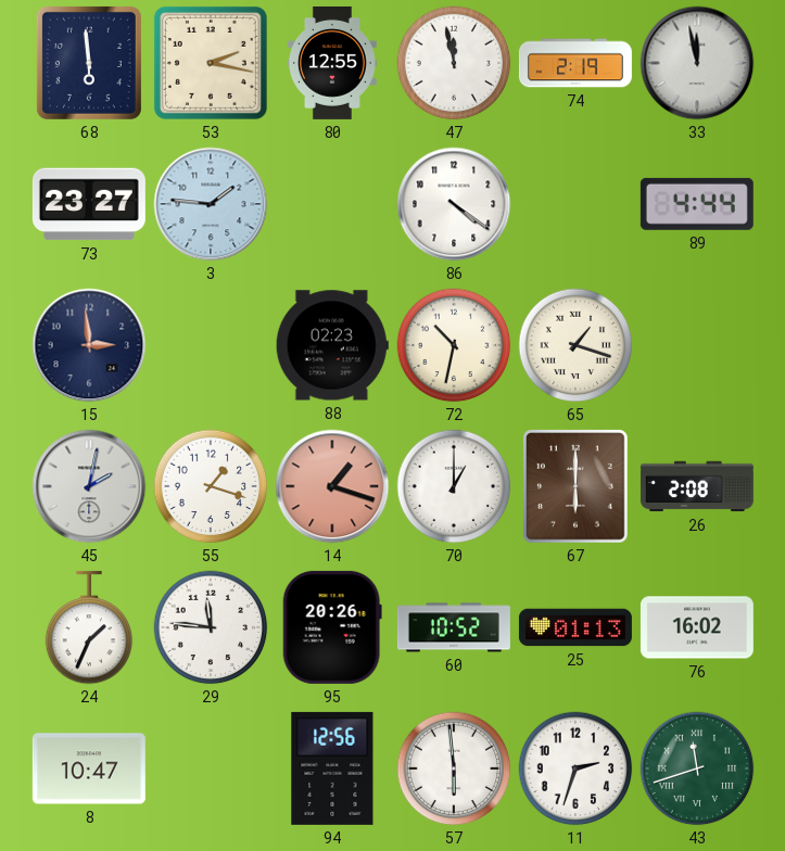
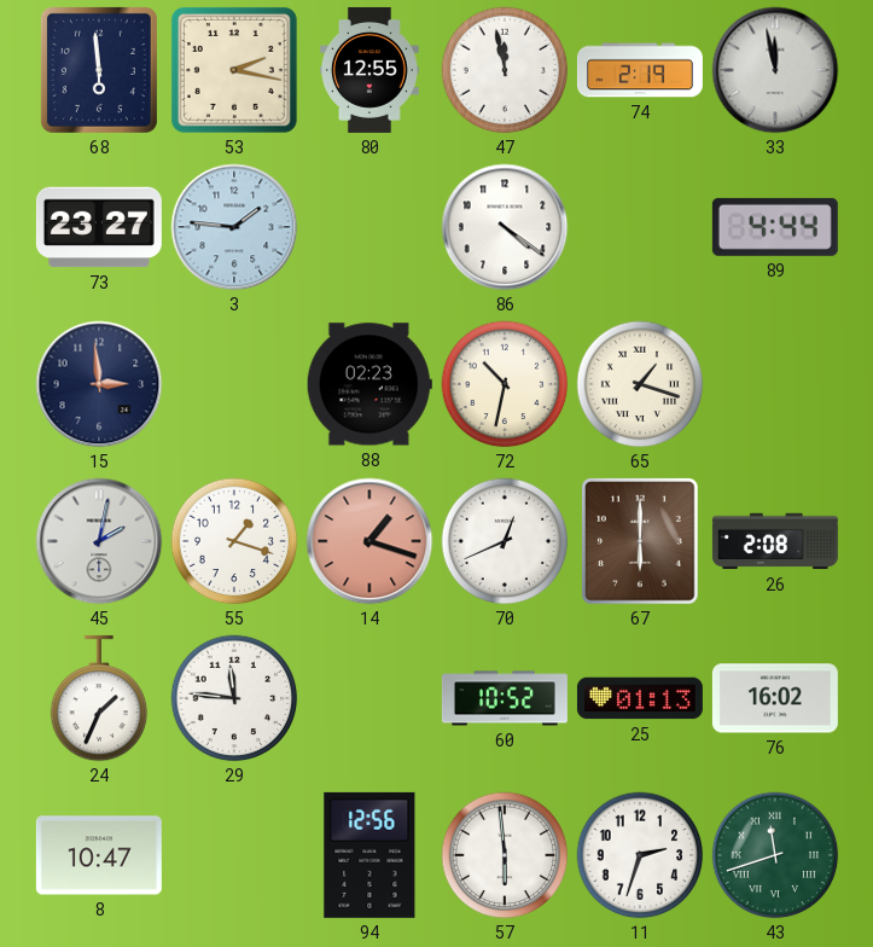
70: 1:00 -> 12:41
95: 20:26 -> none
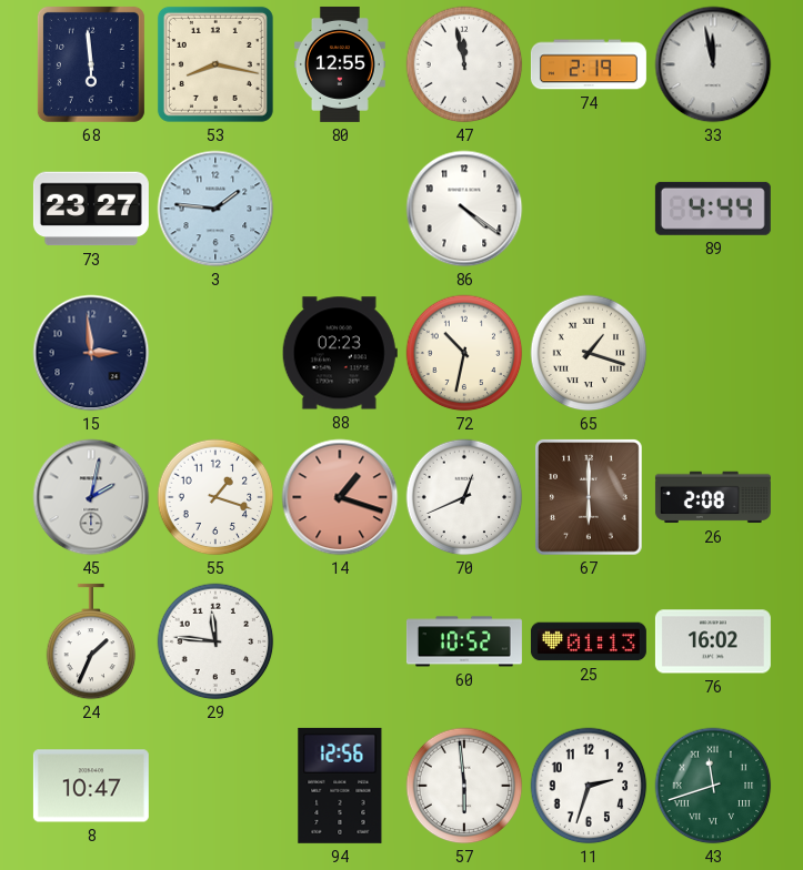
53: 2:17 -> 8:17
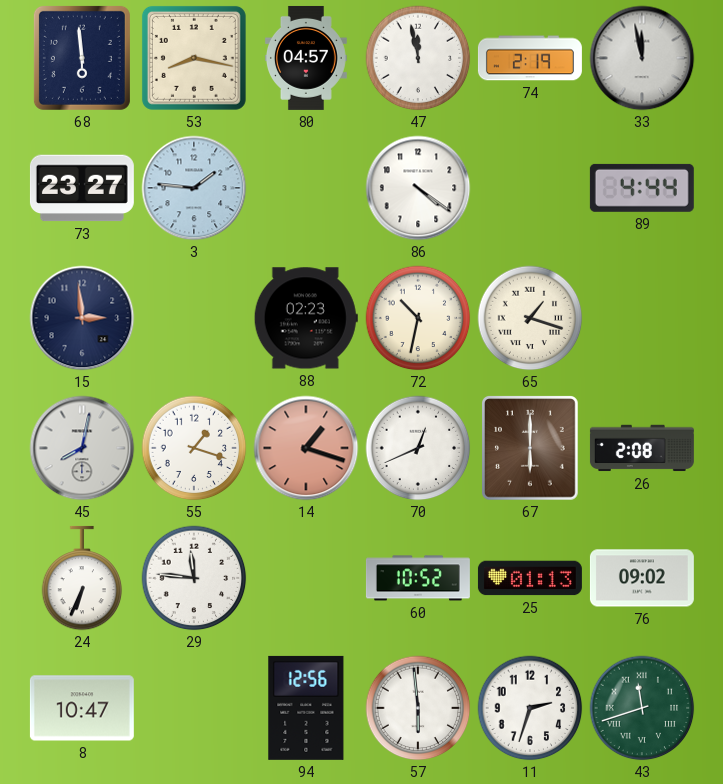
80: 12:55 -> 04:57
45: 2:02 -> 8:02
24: 1:34 -> 6:34
76: 16:02 -> 09:02
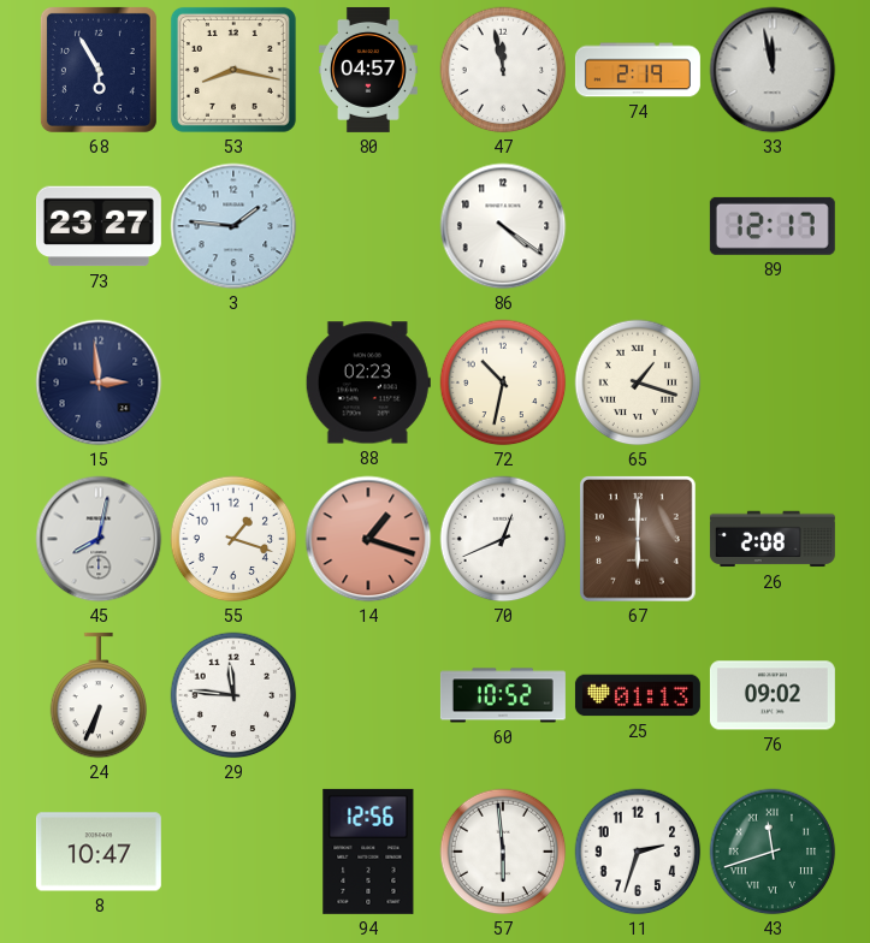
68: 5:59 -> 5:55
89: 4:44 -> 12:17
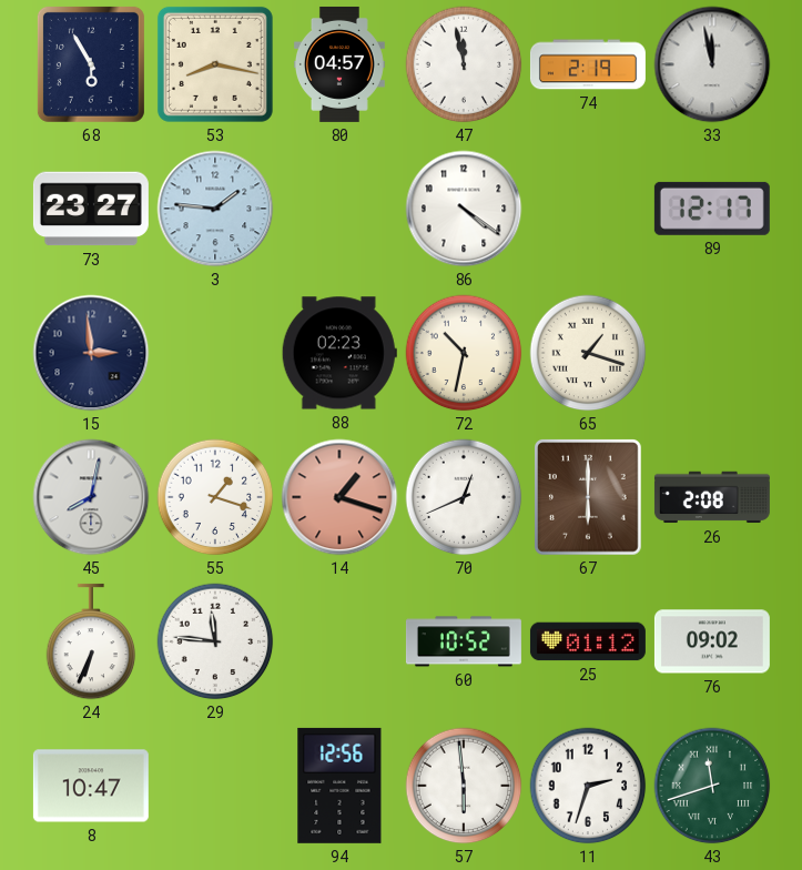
25: 01:13 -> 01:12
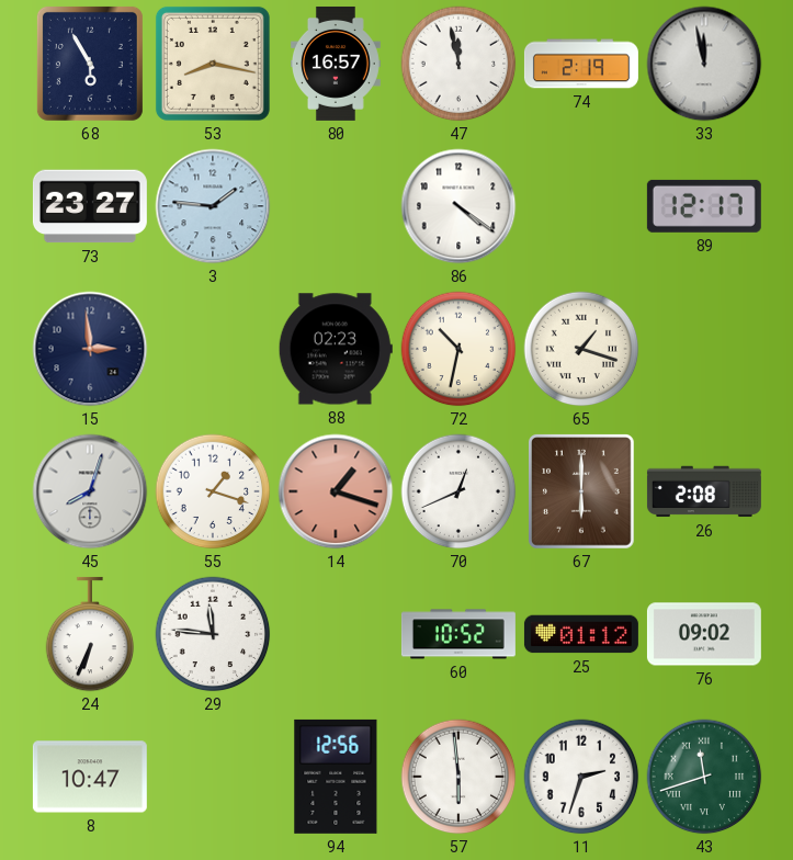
80: 04:57 -> 16:57
45: 8:02 -> 8:03
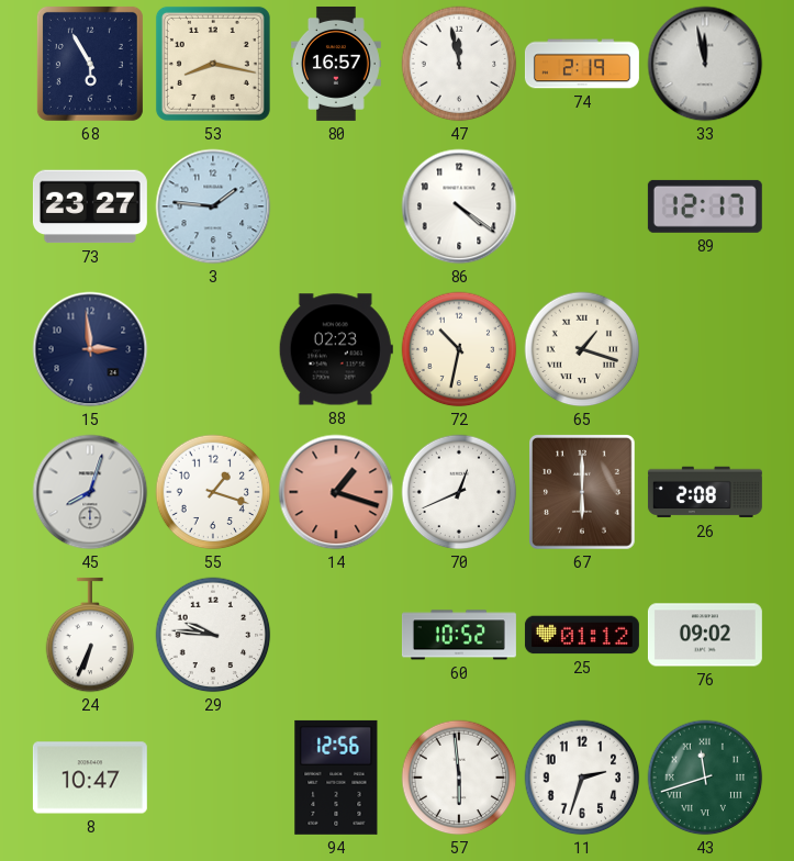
29: 11:46 -> 9:46
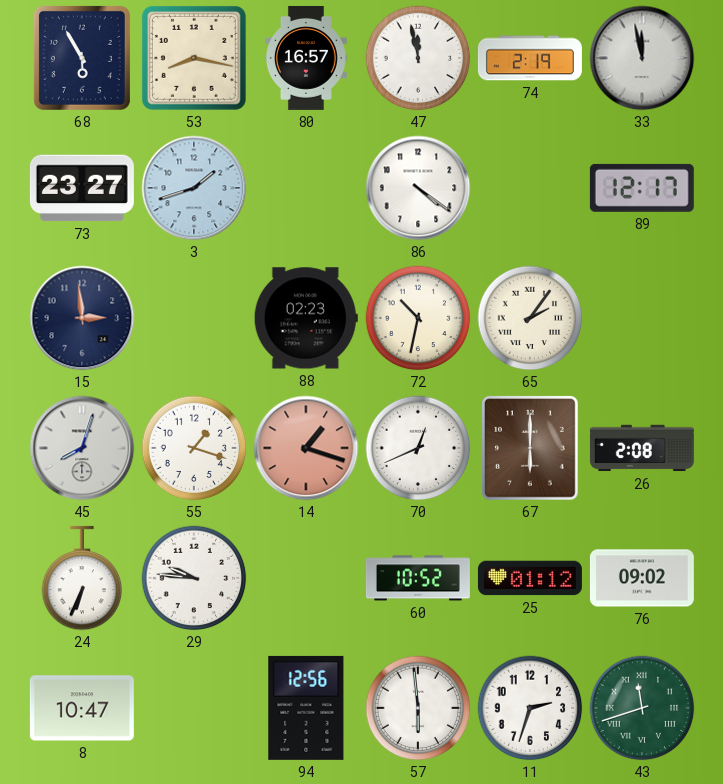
3: 1:46 -> 1:42
65: 1:18 -> 2:06
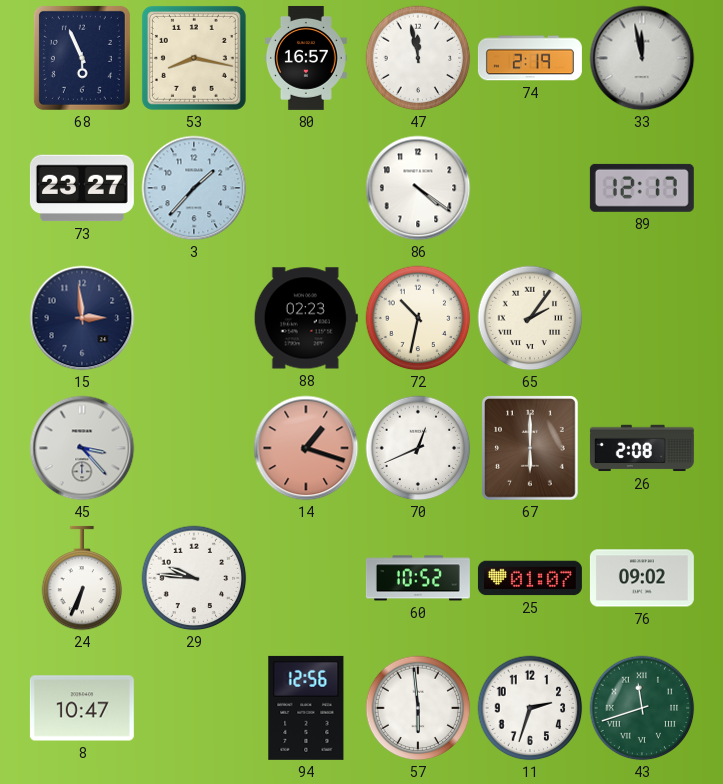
68: 5:55 -> 5:56
3: 1:42 -> 1:37
45: 8:03 -> 3:23
55: 1:18 -> none
25: 01:12 -> 01:07
